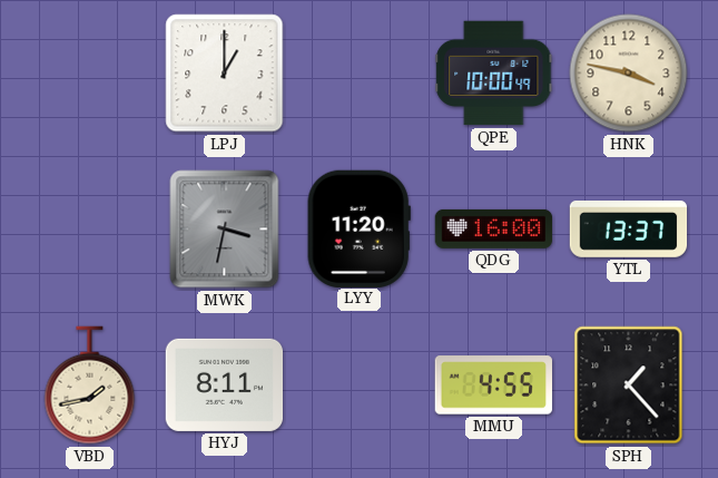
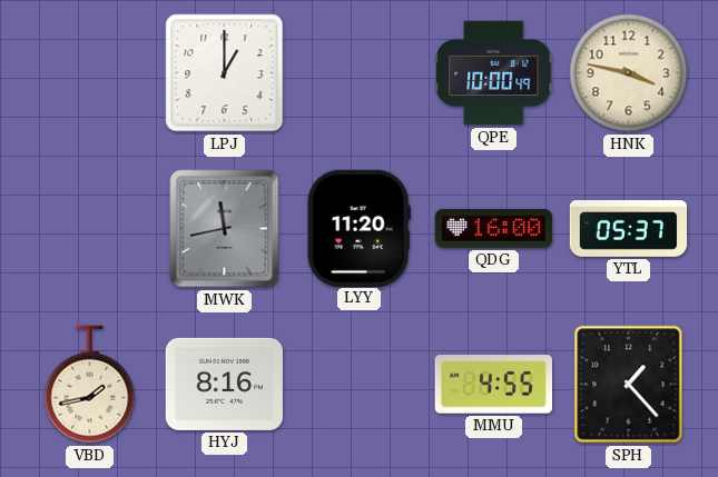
MWK: 3:32 -> 11:43
YTL: 13:37 -> 05:37
HYJ: 8:11 -> 8:16
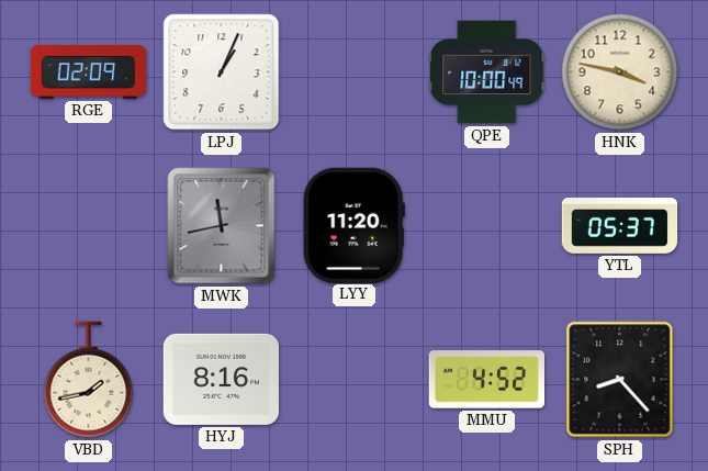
RGE: none -> 02:09
LPJ: 1:00 -> 1:04
QDG: 16:00 -> none
MMU: 4:55 -> 4:52
SPH: 1:23 -> 8:23
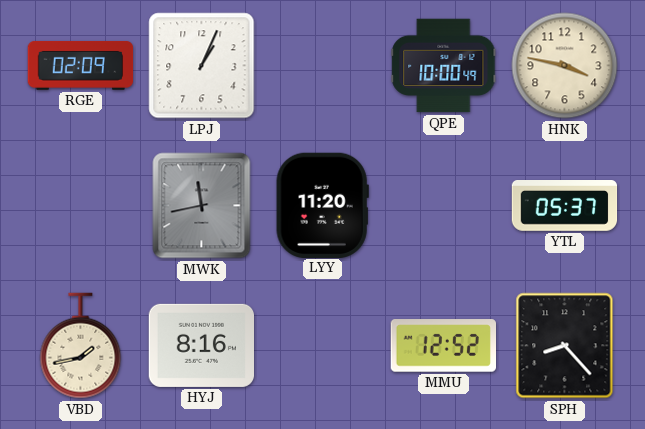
MMU: 4:52 -> 12:52
